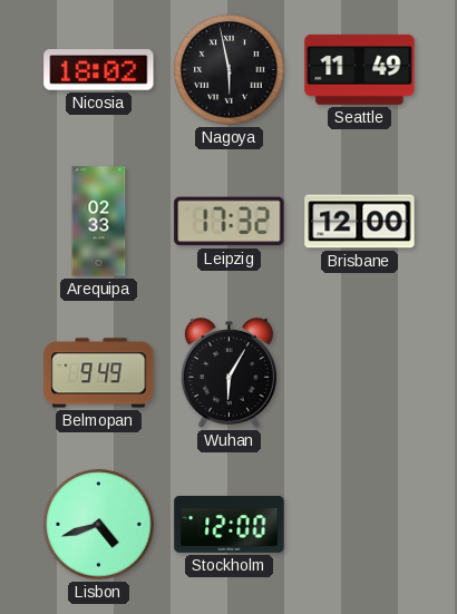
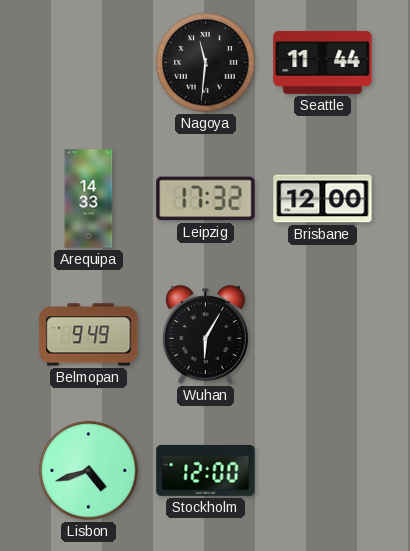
Nicosia: 18:02 -> none
Nagoya: 5:58 -> 11:31
Seattle: 11:49 -> 11:44
Arequipa: 02:33 -> 14:33
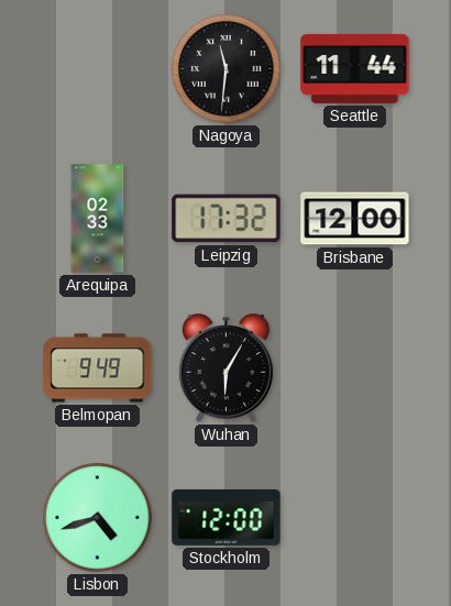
Arequipa: 14:33 -> 02:33
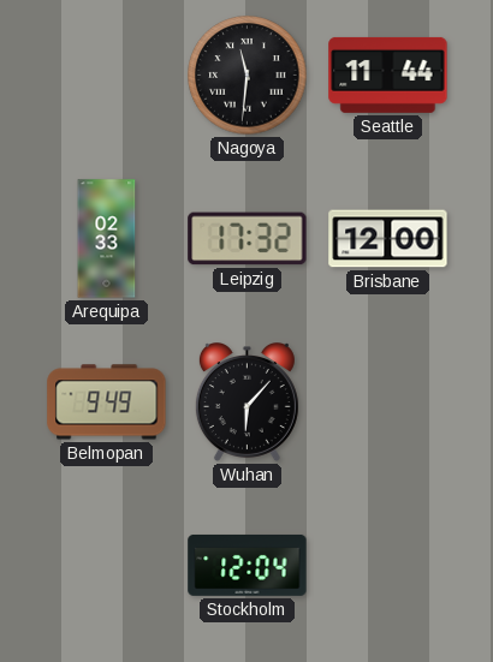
Wuhan: 6:05 -> 6:07
Lisbon: 4:42 -> none
Stockholm: 12:00 -> 12:04
